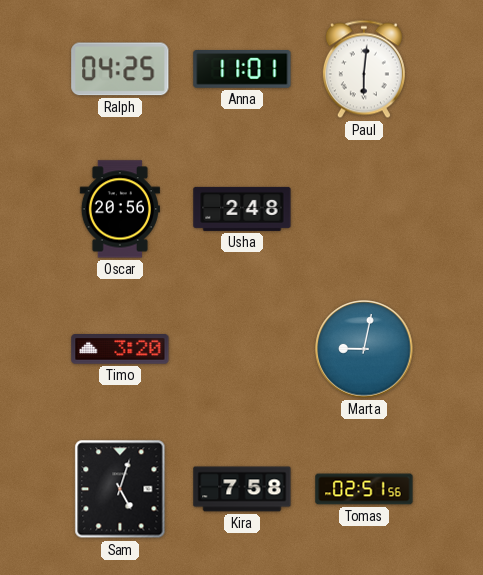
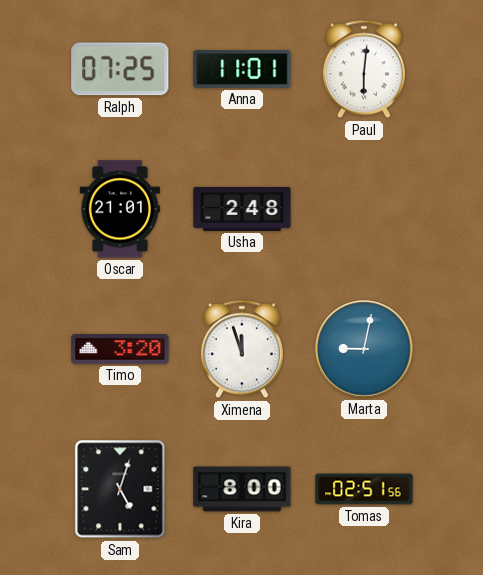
Ralph: 04:25 -> 07:25
Oscar: 20:56 -> 21:01
Ximena: none -> 11:57
Kira: 7:58 -> 8:00
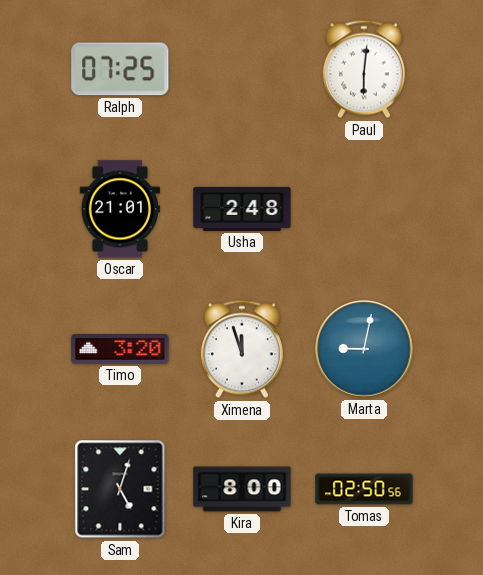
Anna: 11:01 -> none
Tomas: 02:51 -> 02:50
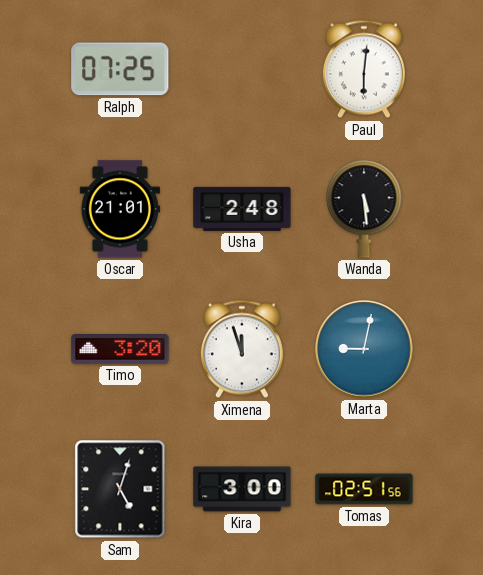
Wanda: none -> 5:29
Kira: 8:00 -> 3:00
Tomas: 02:50 -> 02:51
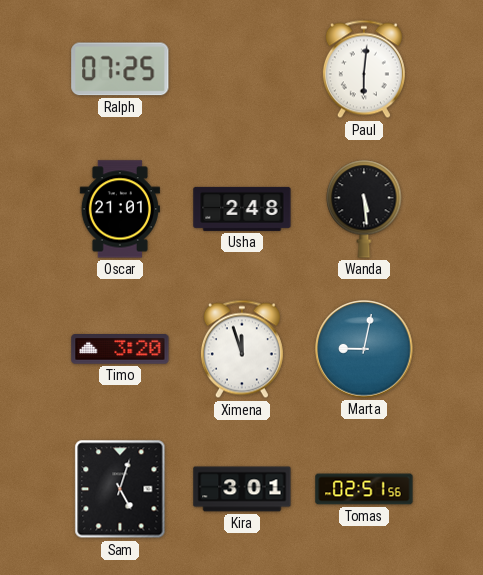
Kira: 3:00 -> 3:01
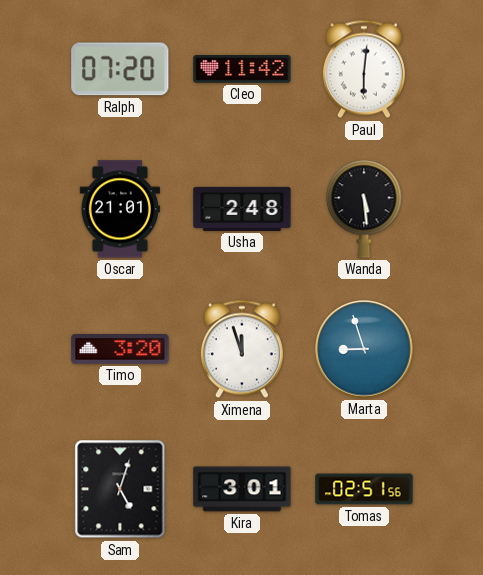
Ralph: 07:25 -> 07:20
Cleo: none -> 11:42
Marta: 9:02 -> 8:57
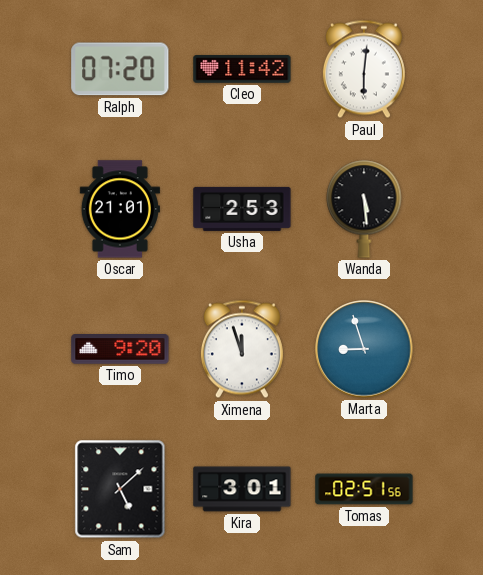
Usha: 2:48 -> 2:53
Timo: 3:20 -> 9:20
Sam: 5:03 -> 5:08
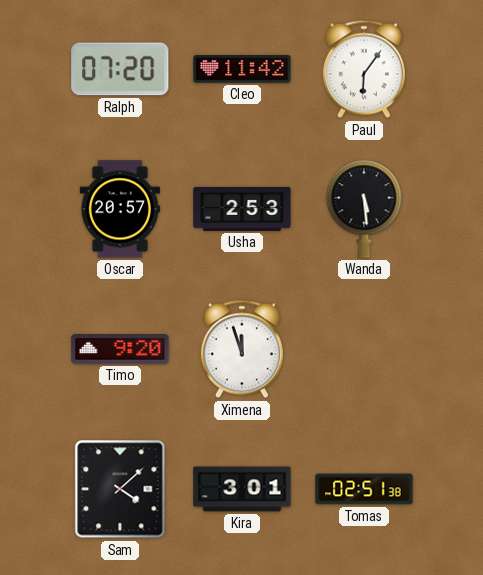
Paul: 6:01 -> 6:06
Oscar: 21:01 -> 20:57
Marta: 8:57 -> none
Sam: 5:08 -> 4:08
Tomas: 02:51:56 -> 02:51:38
